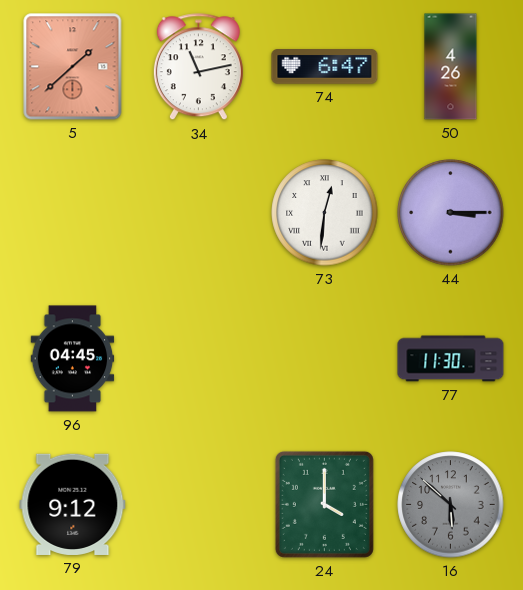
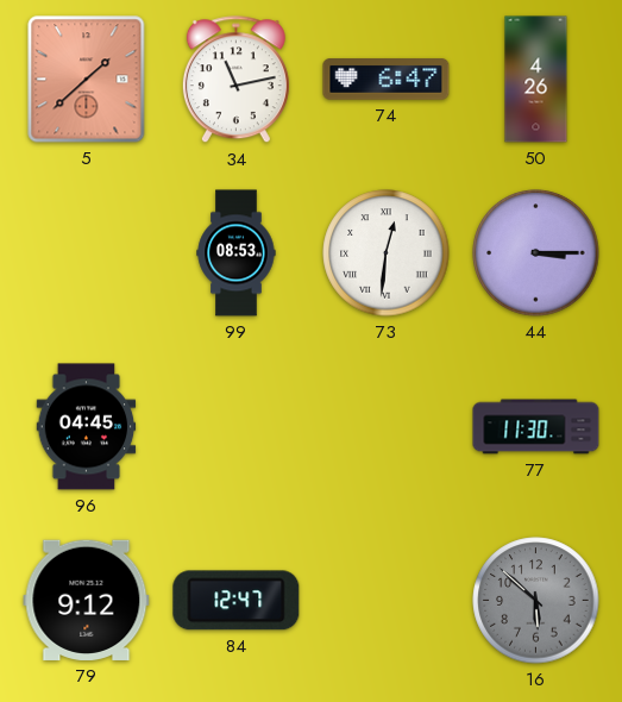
99: none -> 08:53
84: none -> 12:47
24: 4:00 -> none
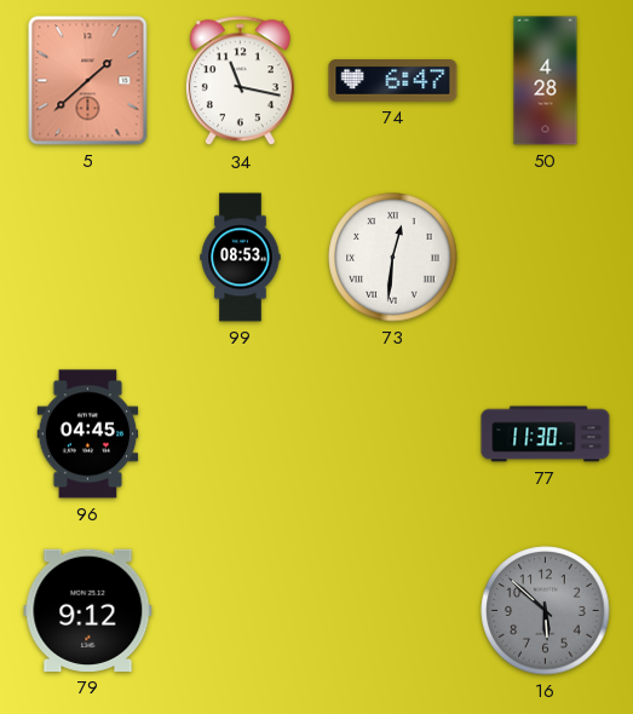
34: 11:13 -> 11:17
50: 4:26 -> 4:28
44: 3:15 -> none
84: 12:47 -> none
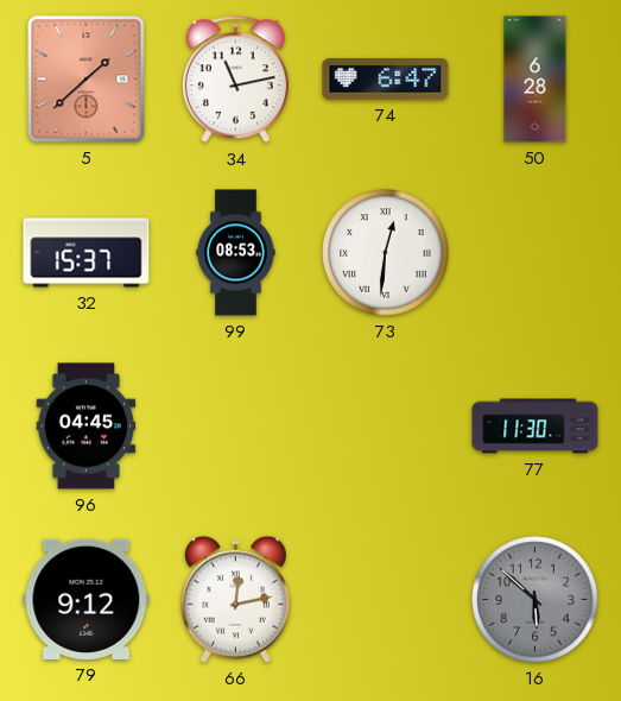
34: 11:17 -> 11:13
50: 4:28 -> 6:28
32: none -> 15:37
66: none -> 12:13
